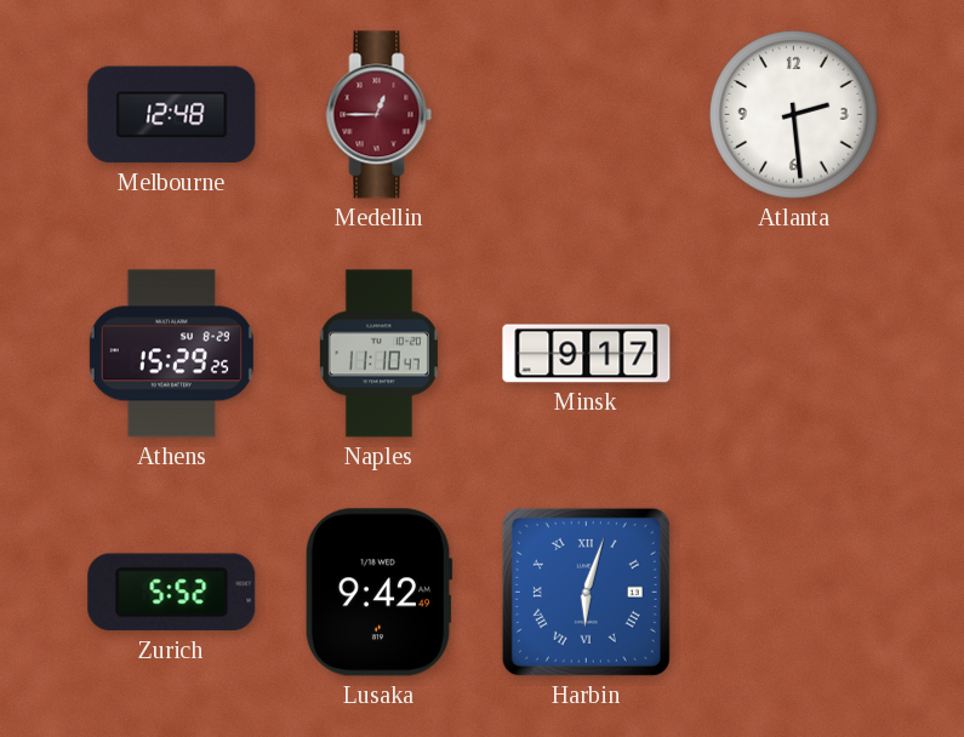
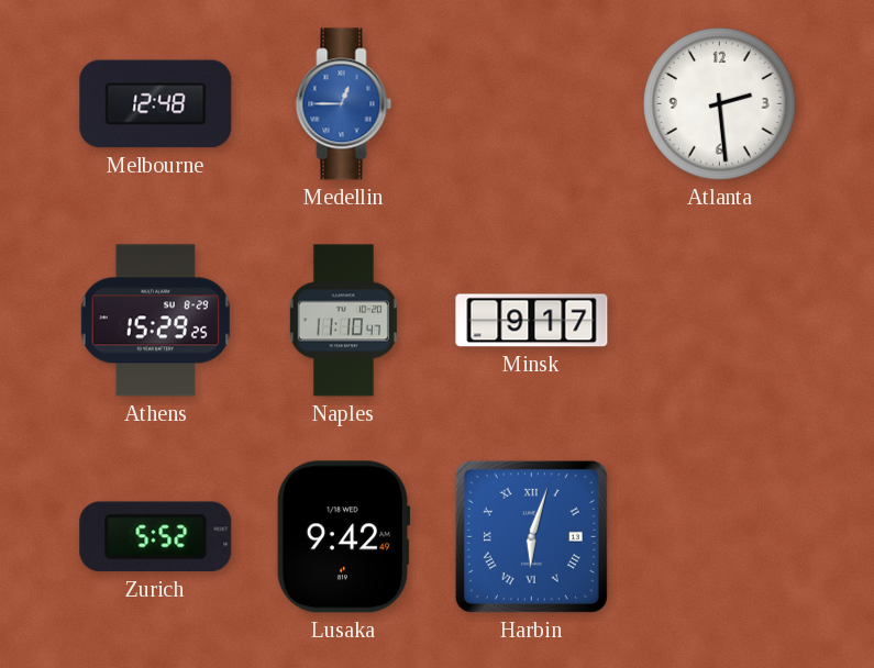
Medellin dial: burgundy -> blue
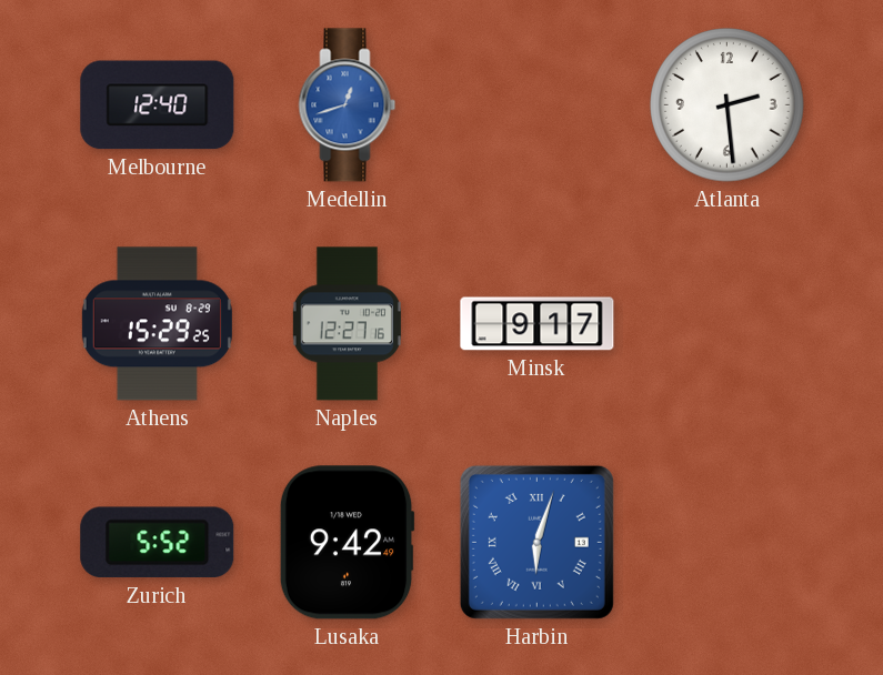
Melbourne: 12:48 -> 12:40
Medellin: 12:45 -> 12:42
Naples: 11:10 -> 12:27
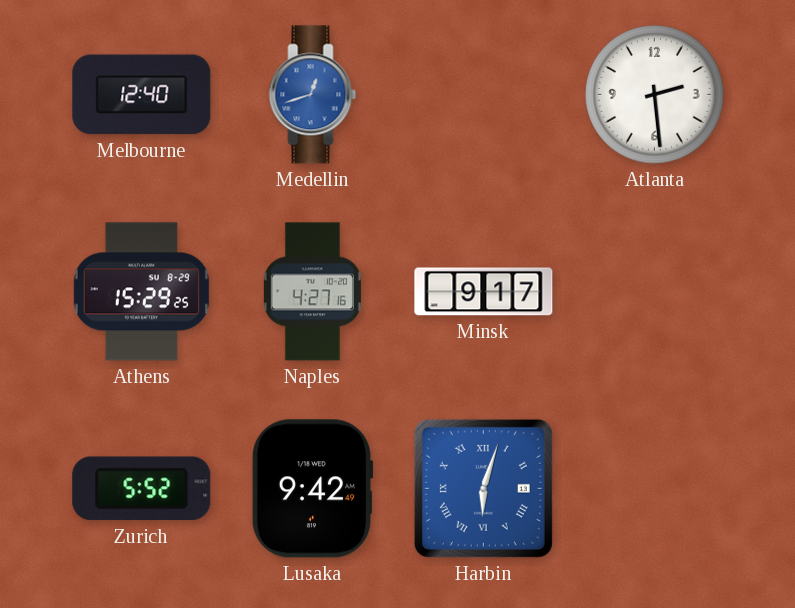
Naples: 12:27 -> 4:27
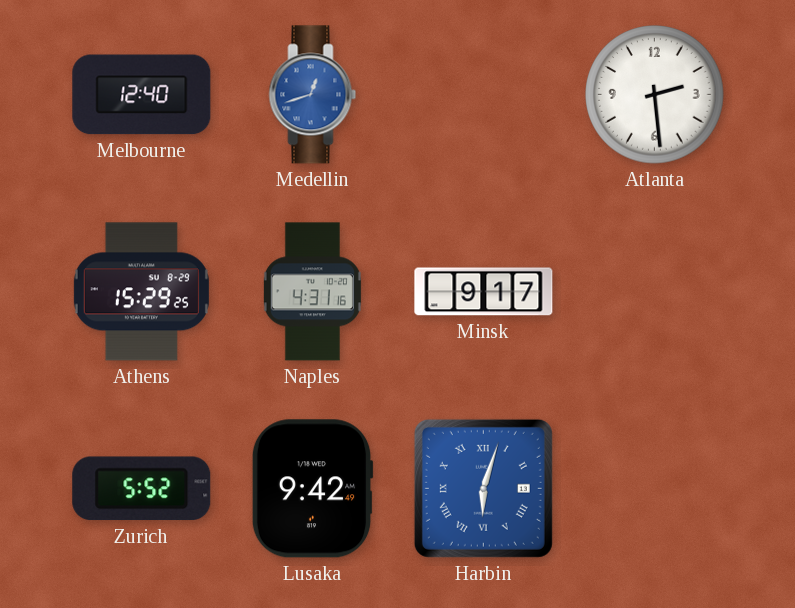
Naples: 4:27 -> 4:31
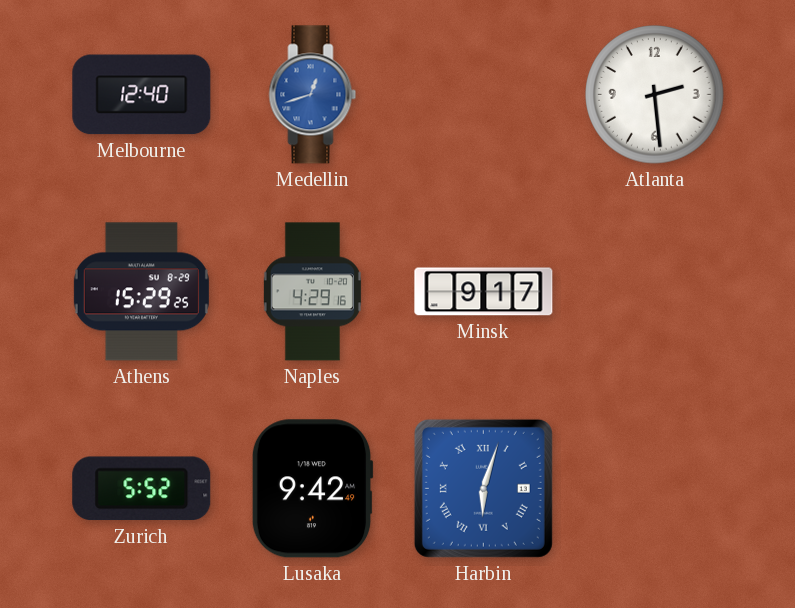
Naples: 4:31 -> 4:29
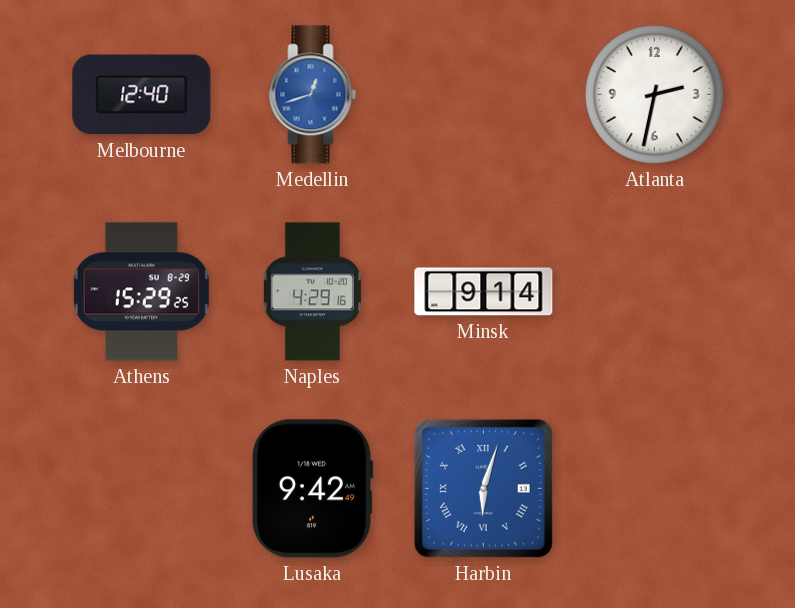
Atlanta: 2:29 -> 2:32
Minsk: 9:17 -> 9:14
Zurich: 5:52 -> none
